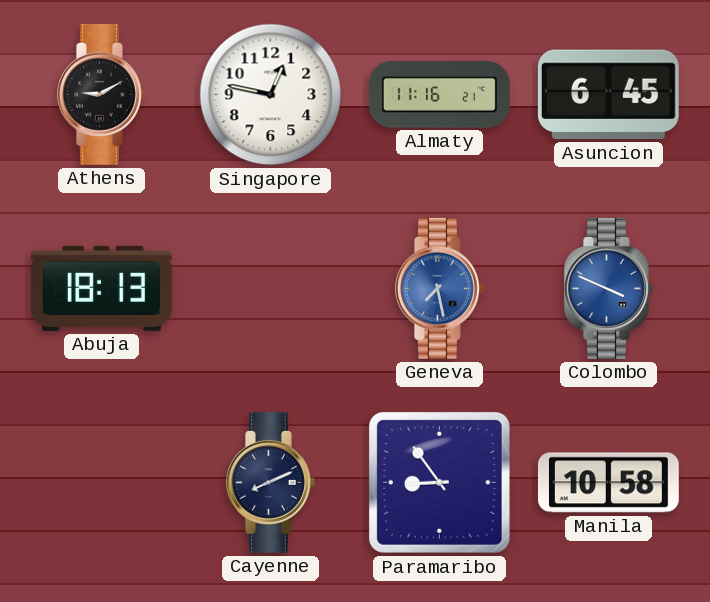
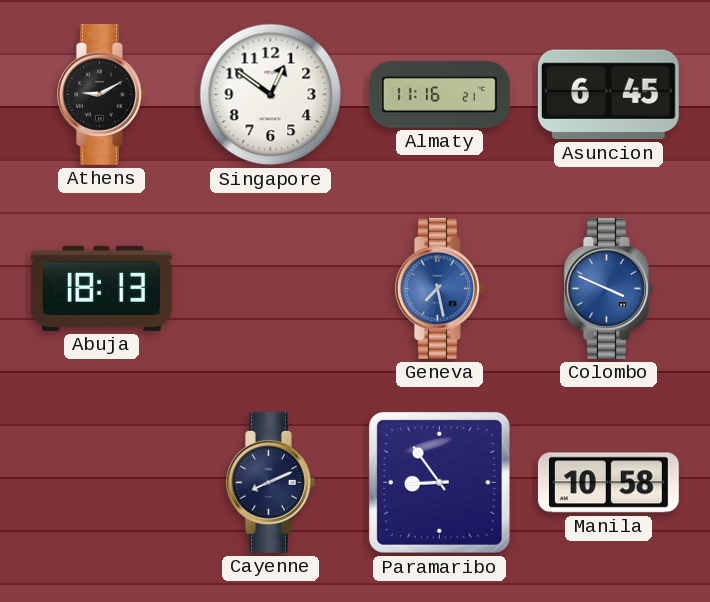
Singapore: 12:47 -> 12:51
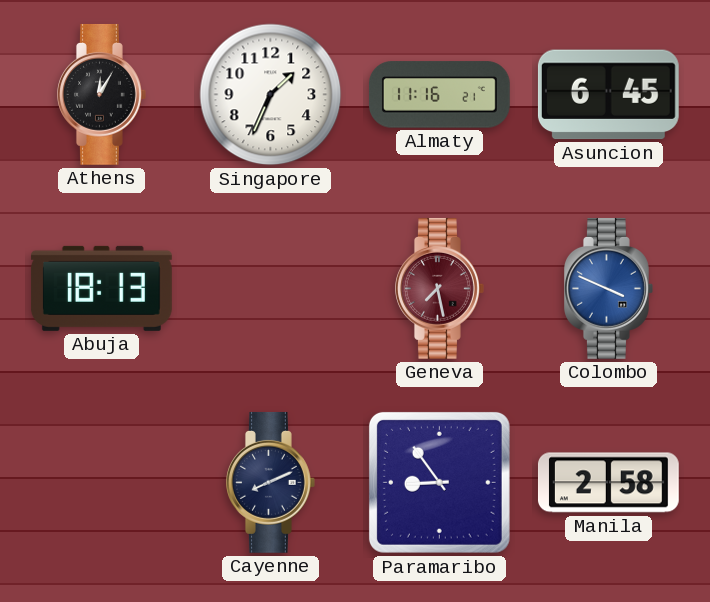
Athens: 9:10 -> 12:05
Singapore: 12:51 -> 1:34
Geneva dial: blue -> burgundy
Manila: 10:58 -> 2:58
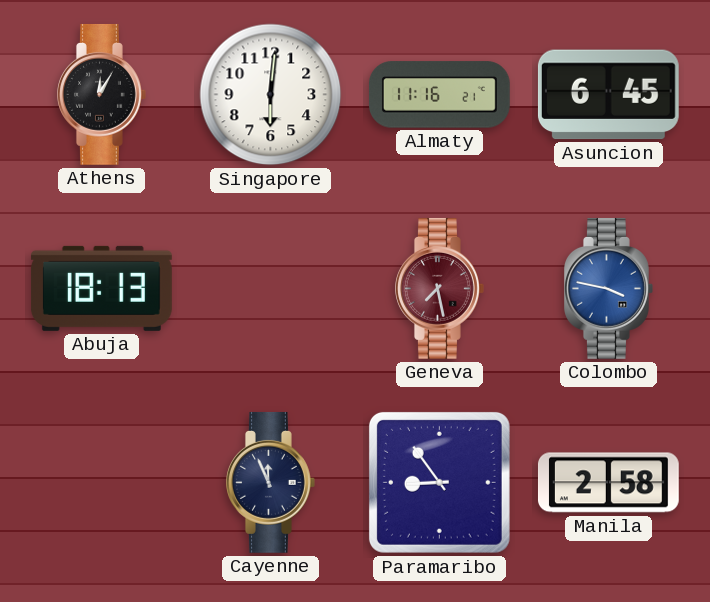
Singapore: 1:34 -> 6:01
Colombo: 3:49 -> 3:47
Cayenne: 8:11 -> 11:56
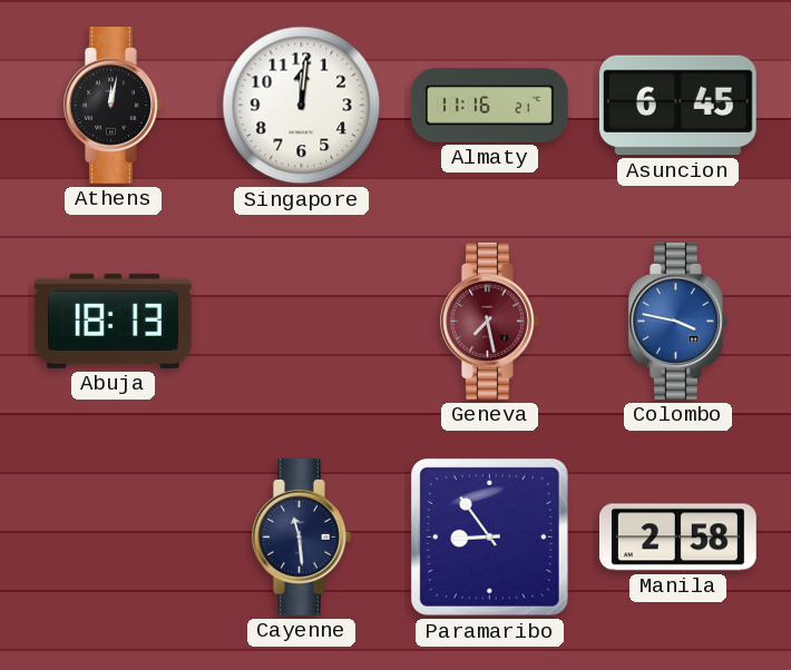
Athens: 12:05 -> 12:02
Singapore: 6:01 -> 12:01
Cayenne: 11:56 -> 11:29
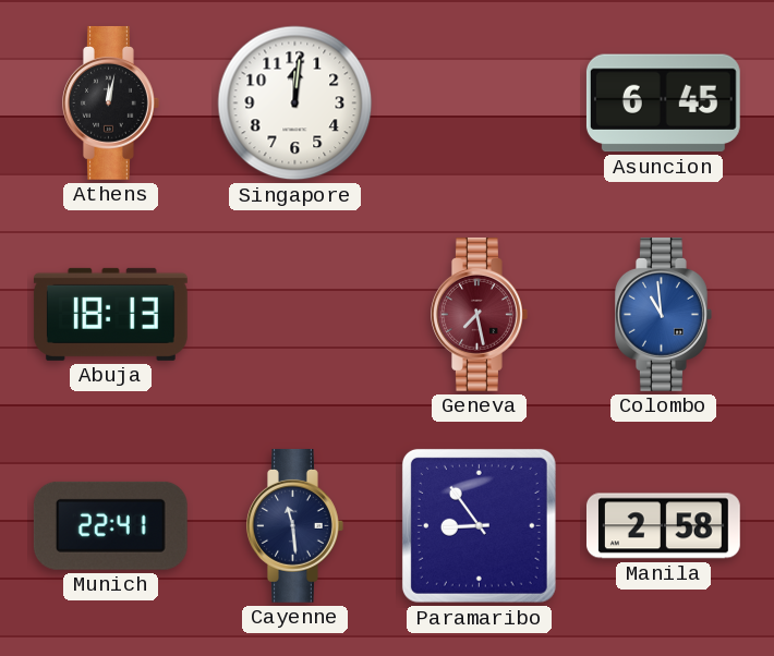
Almaty: 11:16 -> none
Colombo: 3:47 -> 10:59
Munich: none -> 22:41
